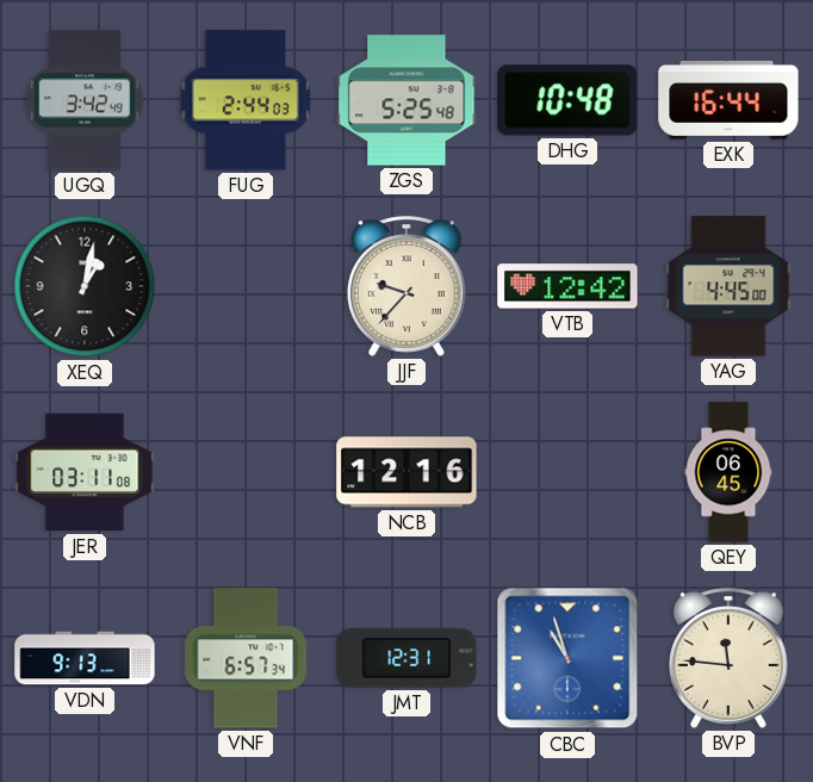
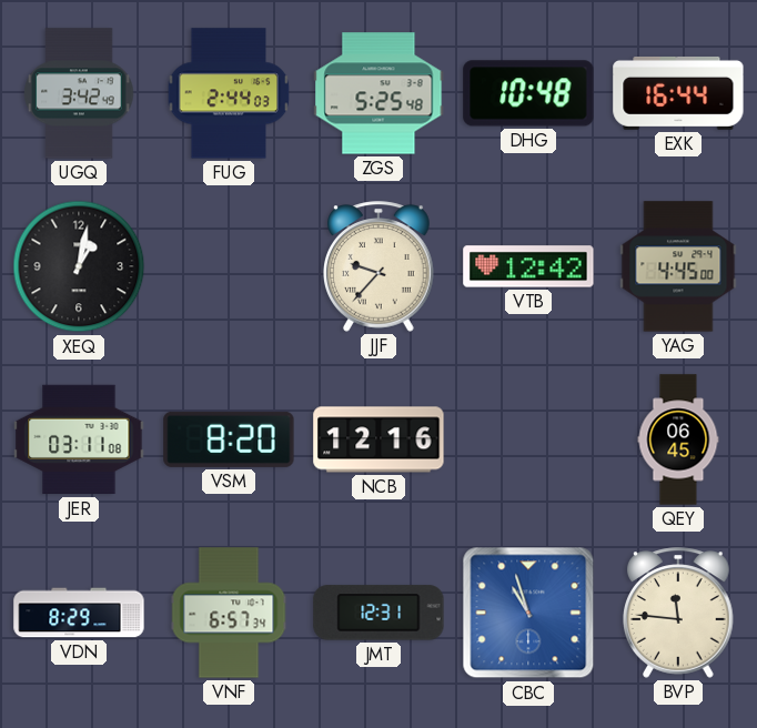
VSM: none -> 8:20
VDN: 9:13 -> 8:29
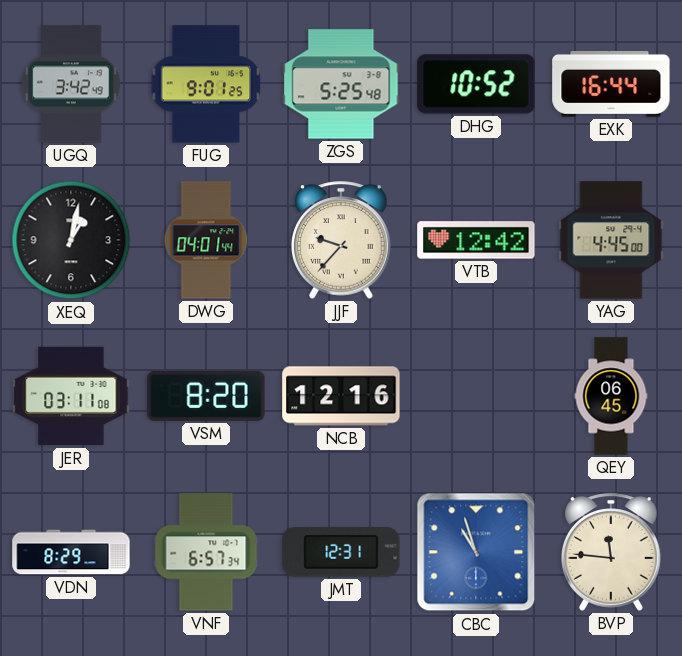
FUG: 2:44 -> 9:01
DHG: 10:48 -> 10:52
DWG: none -> 04:01
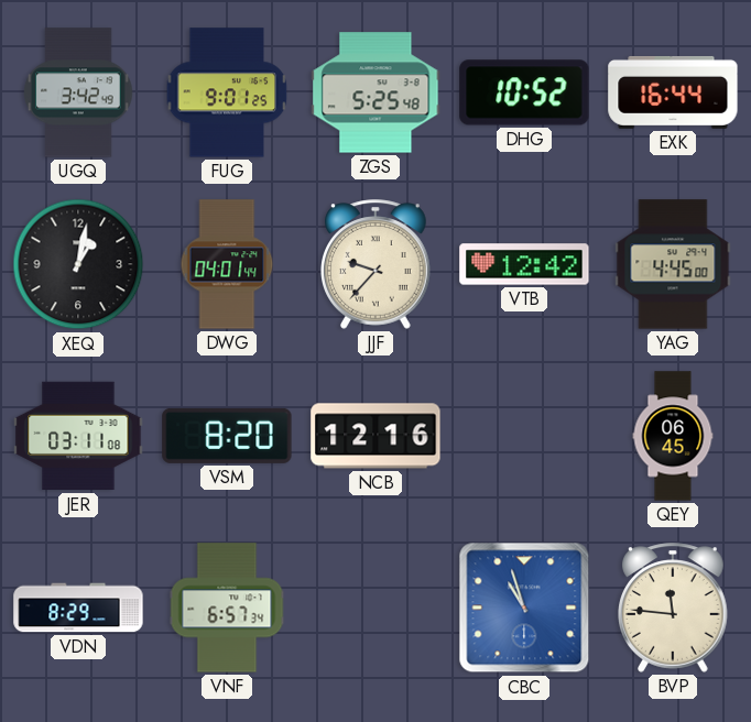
JMT: 12:31 -> none
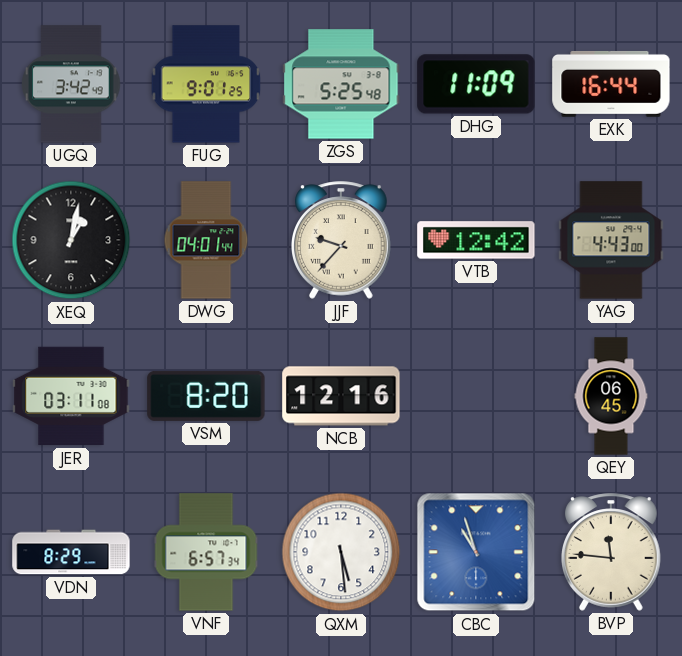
DHG: 10:52 -> 11:09
YAG: 4:45 -> 4:43
QXM: none -> 5:29
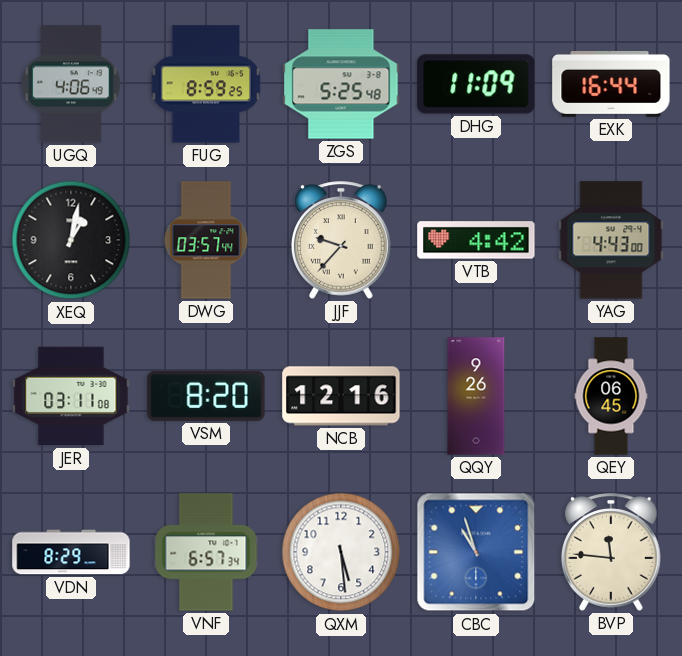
UGQ: 3:42 -> 4:06
FUG: 9:01 -> 8:59
DWG: 04:01 -> 03:57
VTB: 12:42 -> 4:42
QQY: none -> 9:26
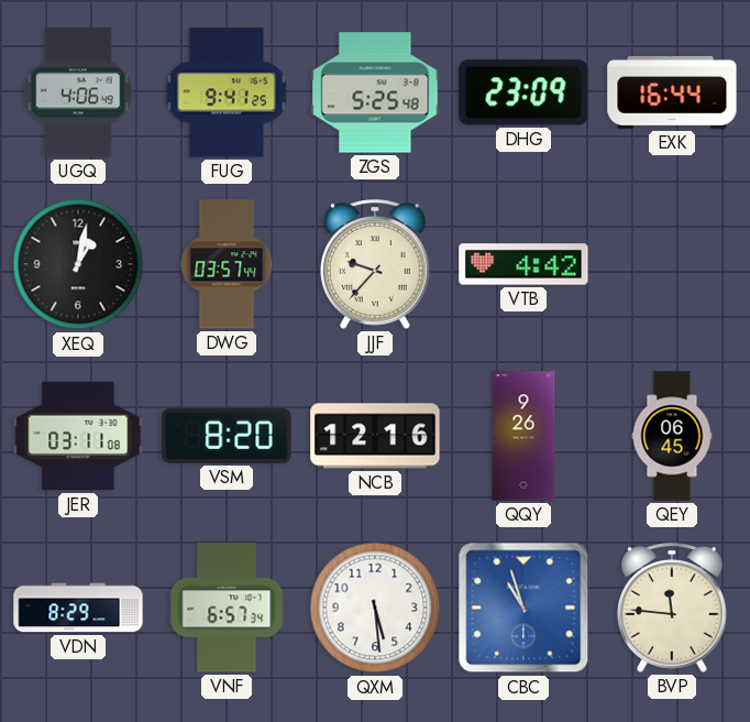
FUG: 8:59 -> 9:41
DHG: 11:09 -> 23:09
YAG: 4:43 -> none
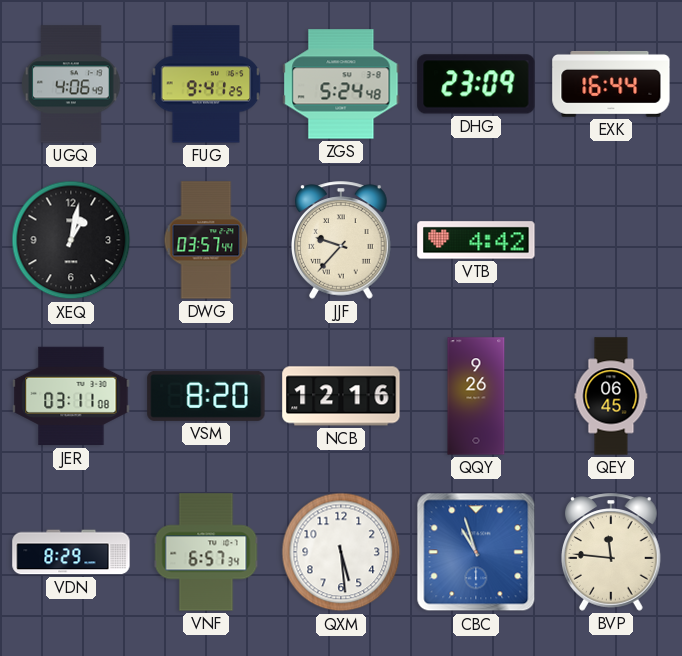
ZGS: 5:25 -> 5:24
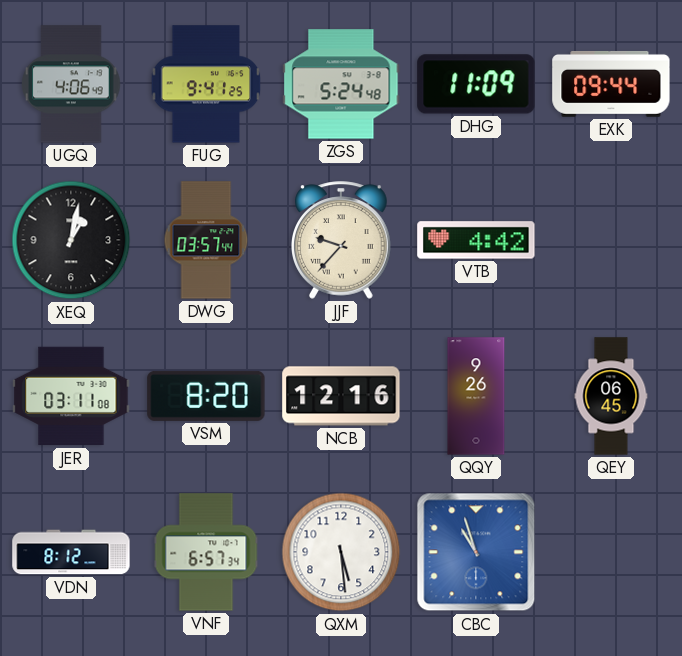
DHG: 23:09 -> 11:09
EXK: 16:44 -> 09:44
VDN: 8:29 -> 8:12
BVP: 11:46 -> none
